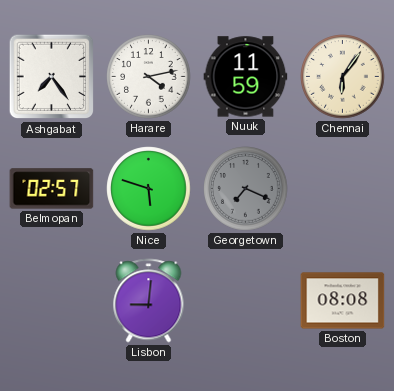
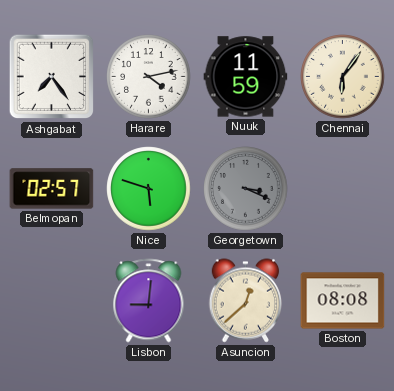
Georgetown: 7:19 -> 3:19
Asuncion: none -> 12:38
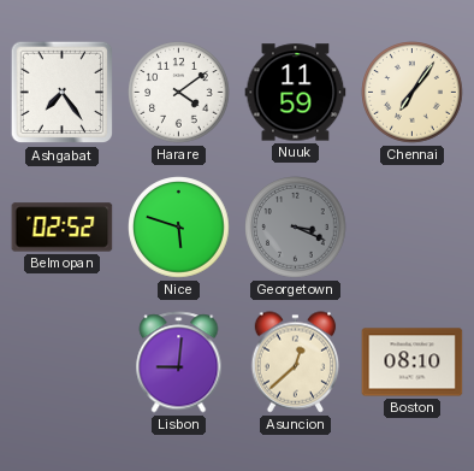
Harare: 4:13 -> 4:09
Chennai: 6:06 -> 7:06
Belmopan: 02:57 -> 02:52
Boston: 08:08 -> 08:10
